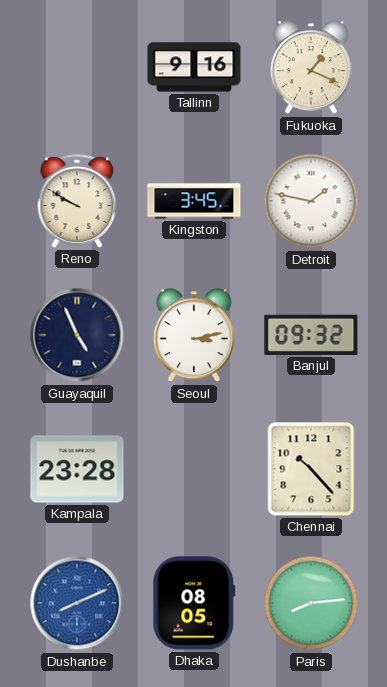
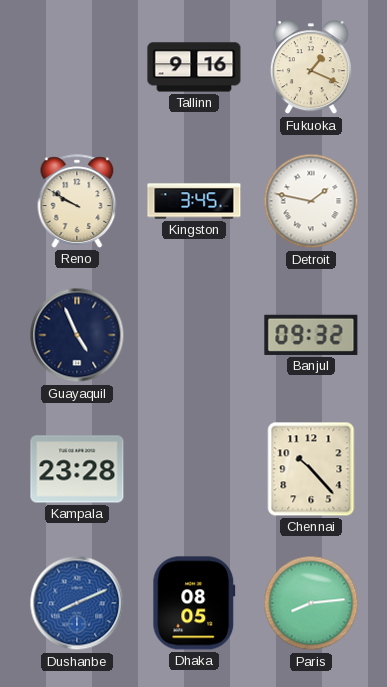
Seoul: 3:13 -> none
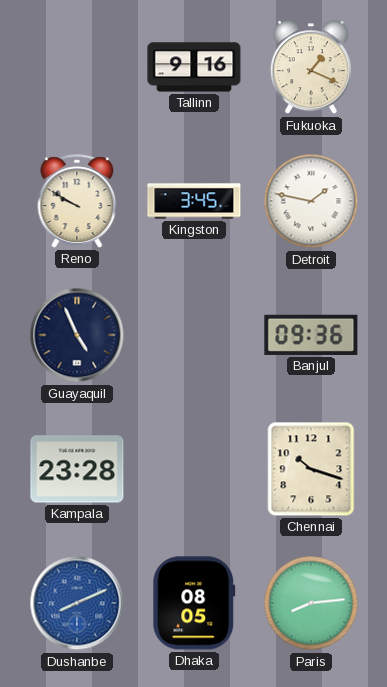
Banjul: 09:32 -> 09:36
Chennai: 10:23 -> 10:18
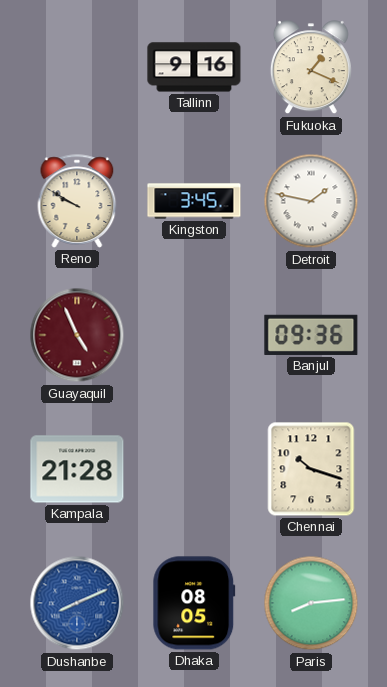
Guayaquil dial: navy -> burgundy
Kampala: 23:28 -> 21:28
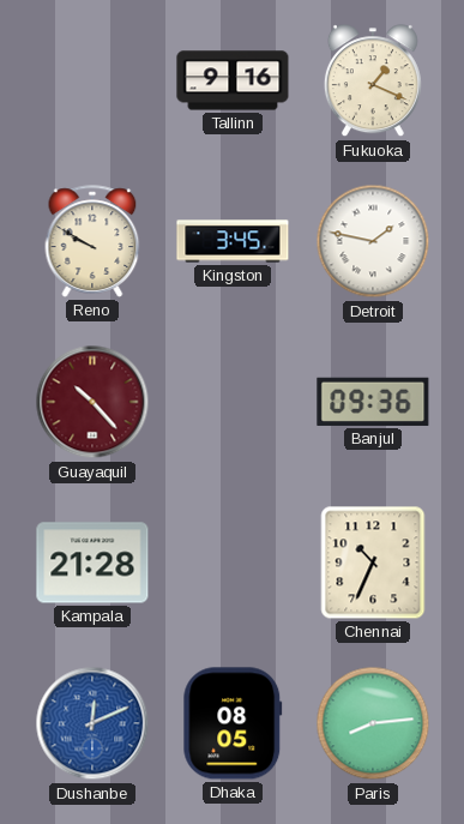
Guayaquil: 4:56 -> 10:23
Chennai: 10:18 -> 10:34
Dushanbe: 8:11 -> 12:11
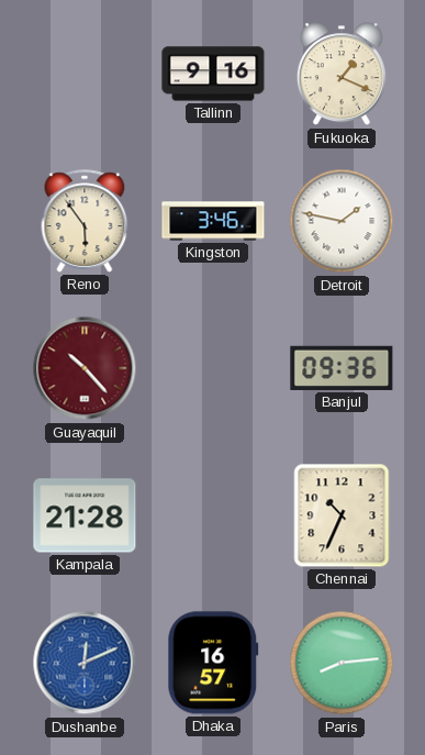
Reno: 9:50 -> 5:54
Kingston: 3:45 -> 3:46
Dhaka: 08:05 -> 16:57
